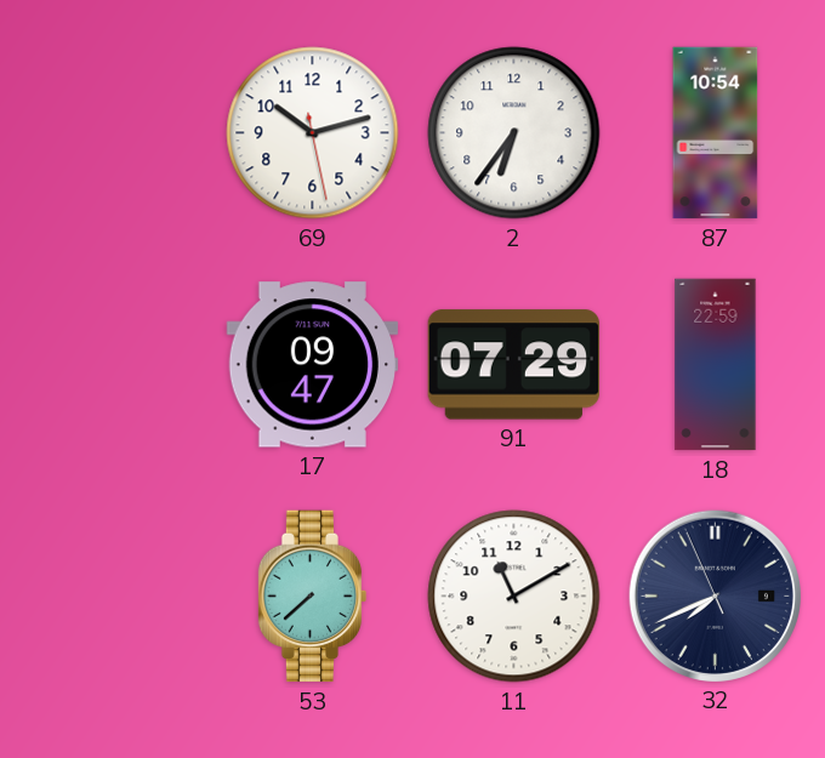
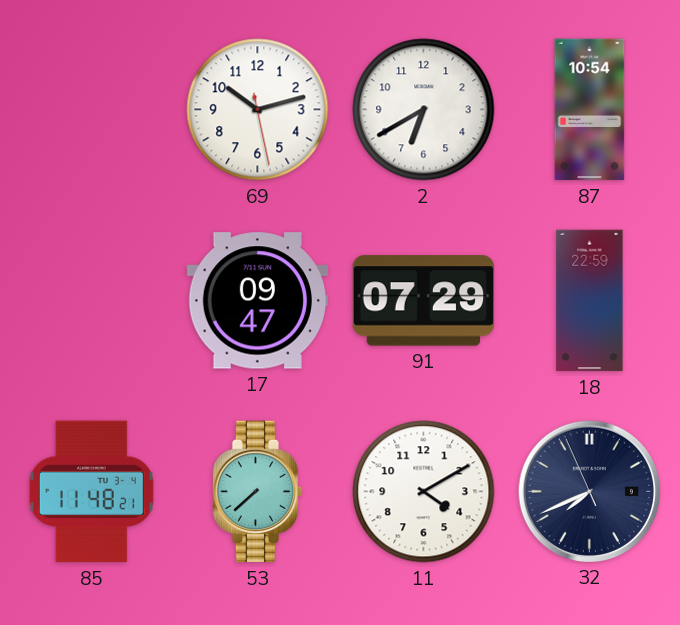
2: 6:36 -> 6:40
85: none -> 11:48
11: 11:10 -> 4:10
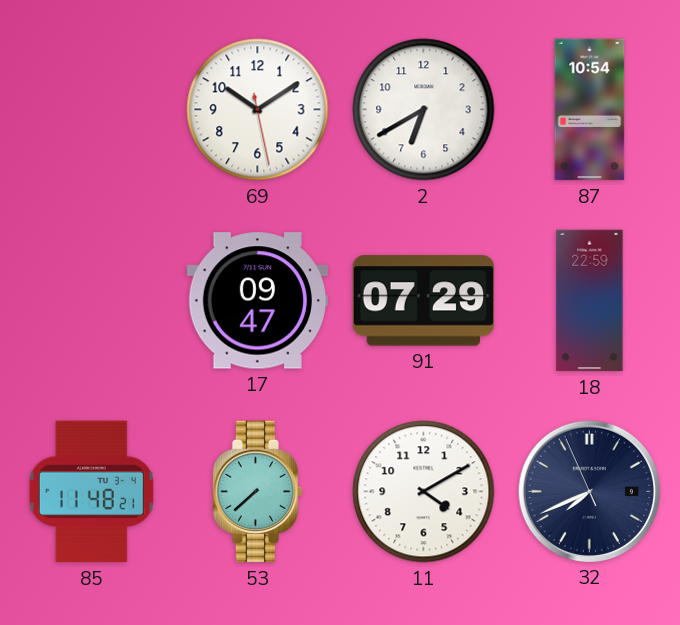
69: 10:12 -> 10:09
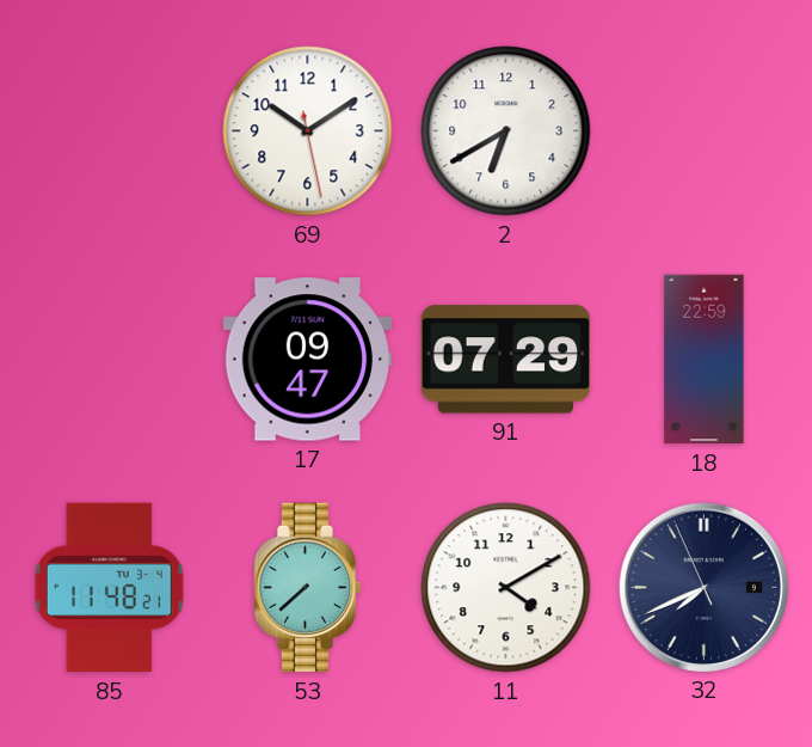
87: 10:54 -> none
